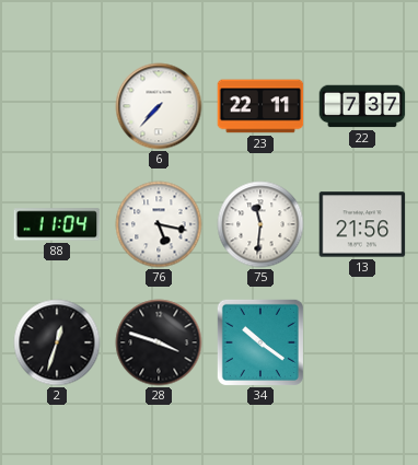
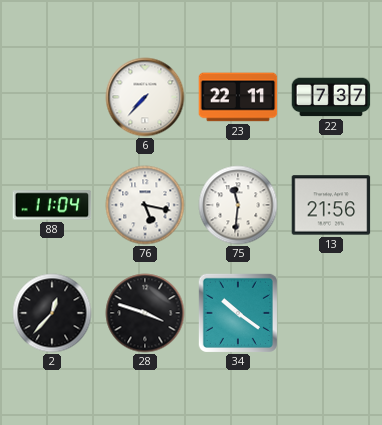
2: 12:33 -> 12:37
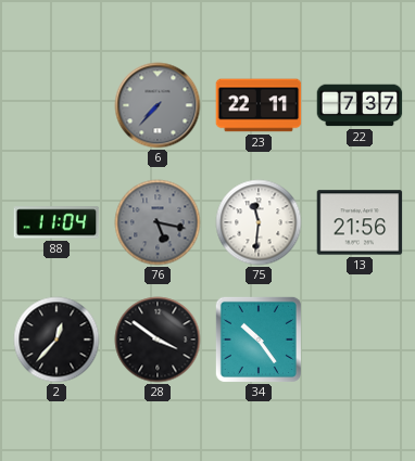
6 dial: white -> grey
76 dial: white -> grey
28: 3:48 -> 3:51
34: 10:21 -> 10:24
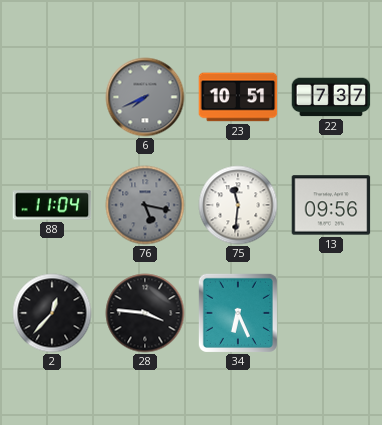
6: 7:37 -> 7:41
23: 22:11 -> 10:51
13: 21:56 -> 09:56
28: 3:51 -> 3:46
34: 10:24 -> 6:26
